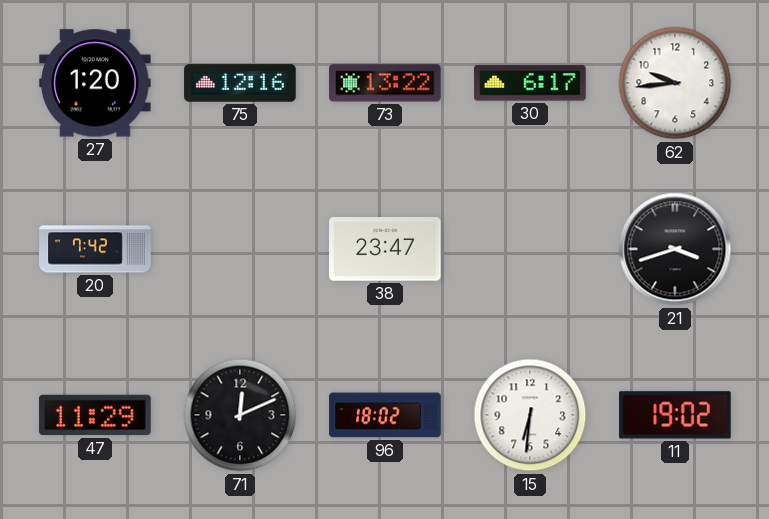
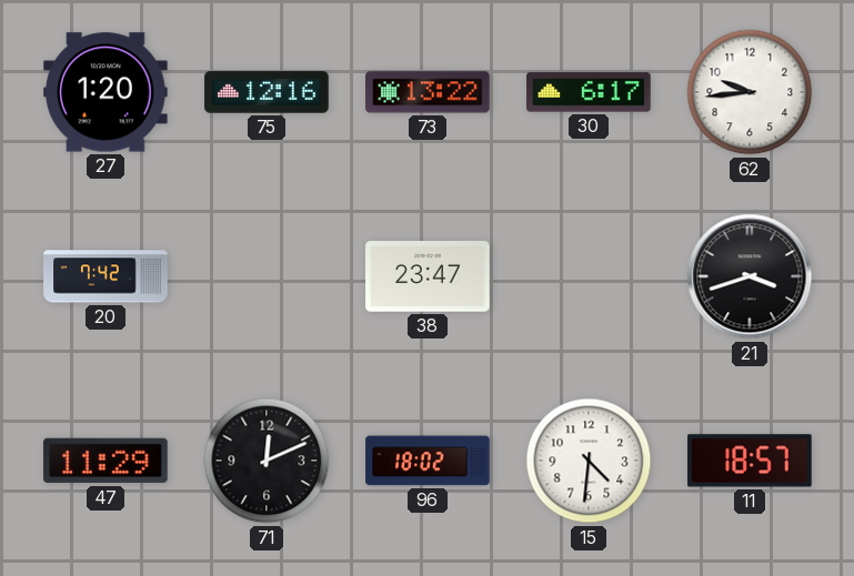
15: 6:31 -> 4:31
11: 19:02 -> 18:57
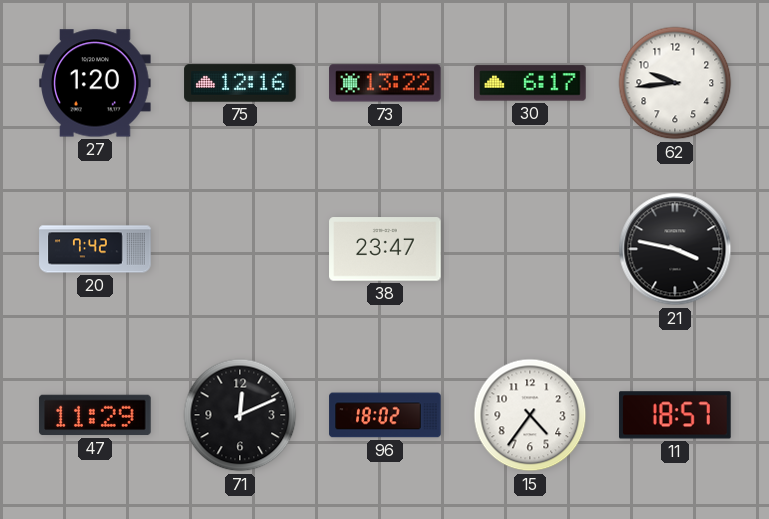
21: 3:42 -> 3:47
15: 4:31 -> 4:36
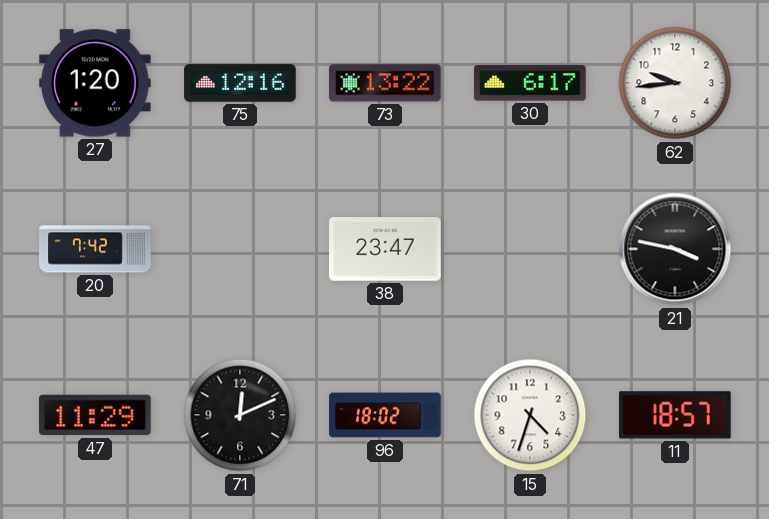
15: 4:36 -> 4:33
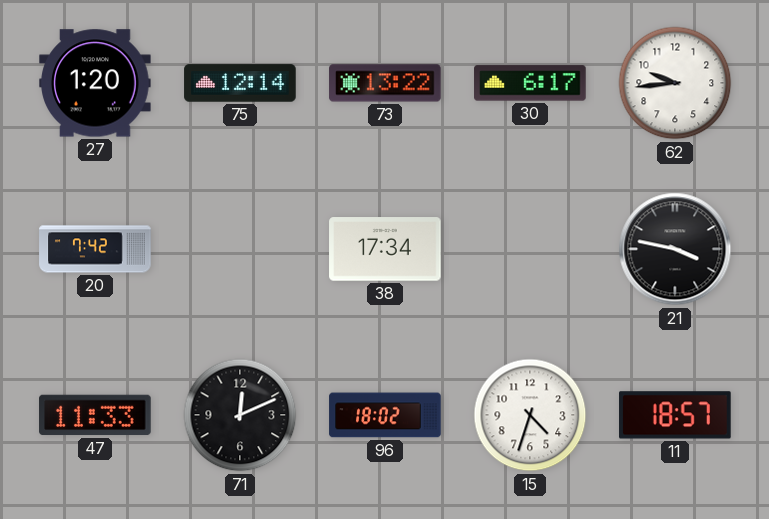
75: 12:16 -> 12:14
38: 23:47 -> 17:34
47: 11:29 -> 11:33
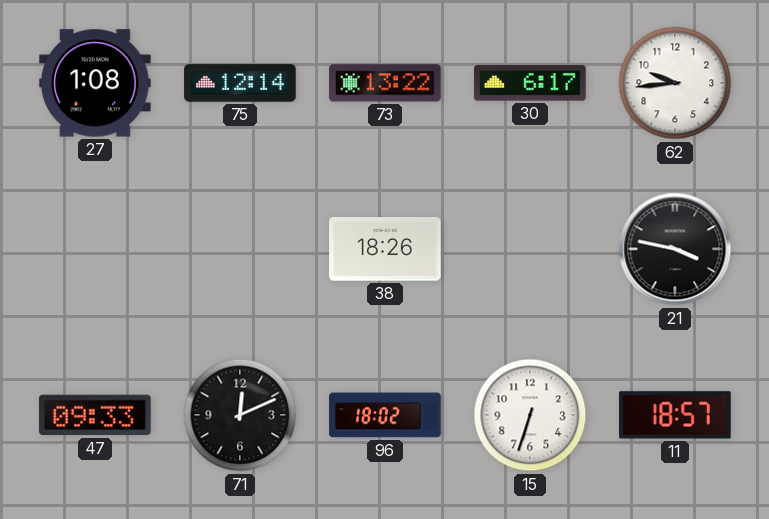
27: 1:20 -> 1:08
20: 7:42 -> none
38: 17:34 -> 18:26
47: 11:33 -> 09:33
15: 4:33 -> 6:33
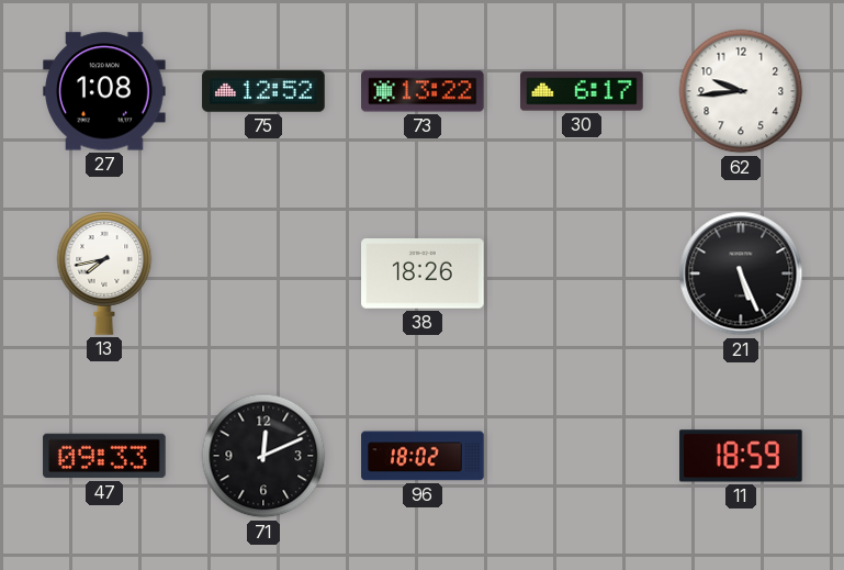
75: 12:14 -> 12:52
13: none -> 7:43
21: 3:47 -> 5:26
15: 6:33 -> none
11: 18:57 -> 18:59
